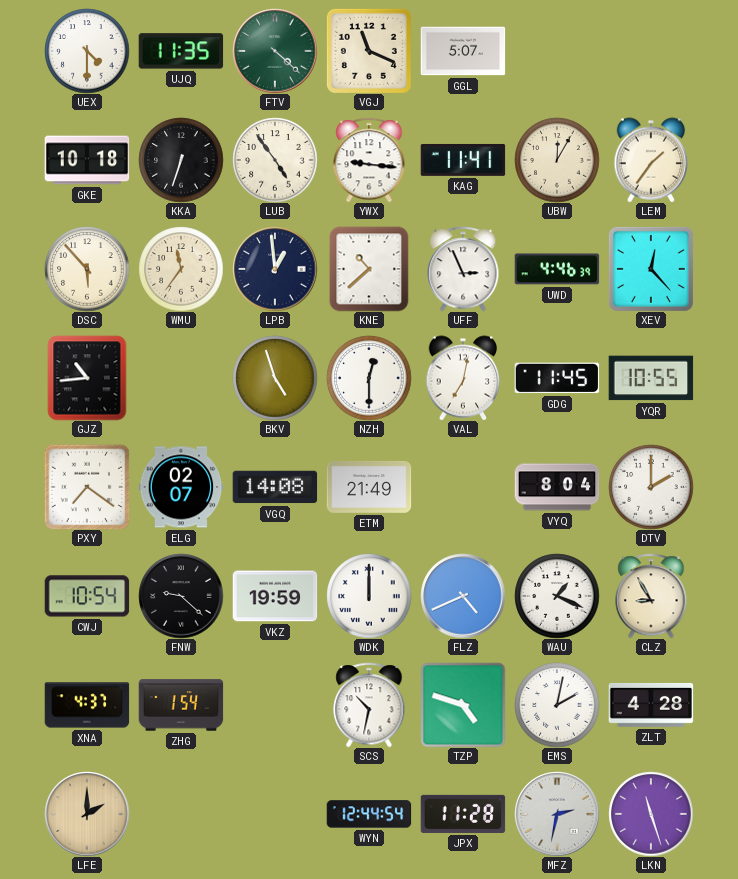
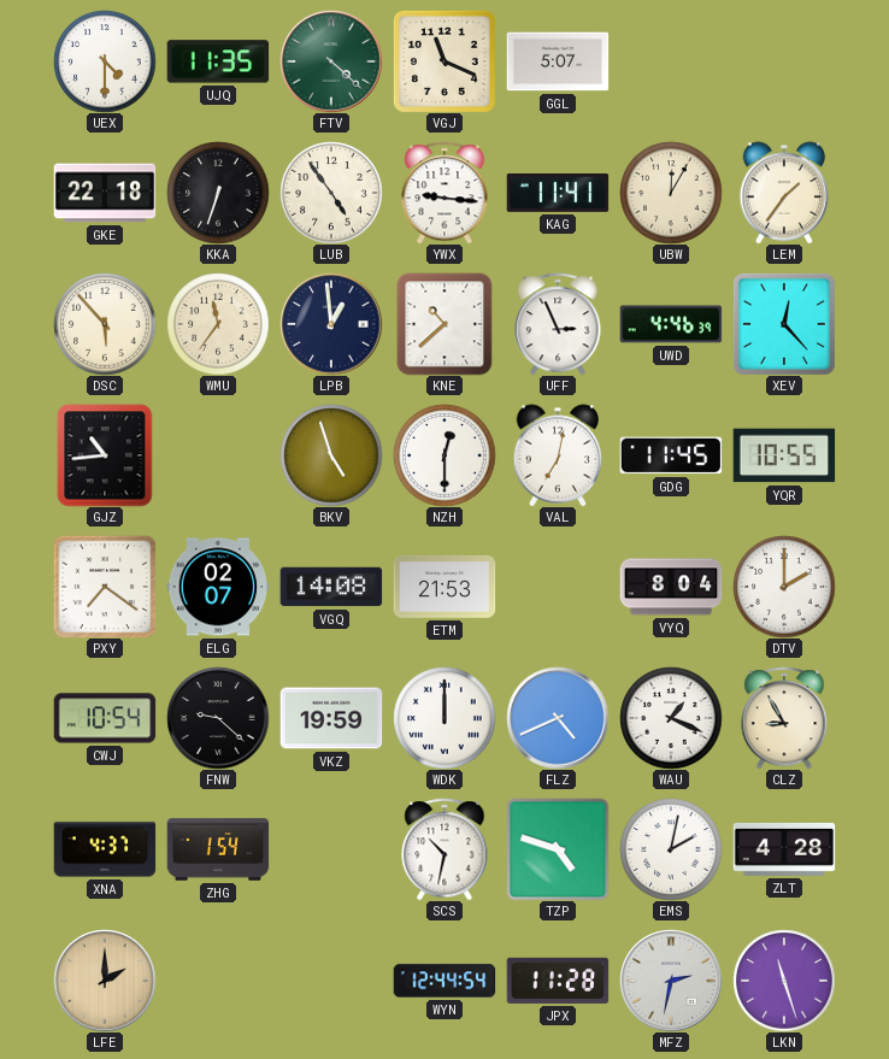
GKE: 10:18 -> 22:18
ETM: 21:49 -> 21:53
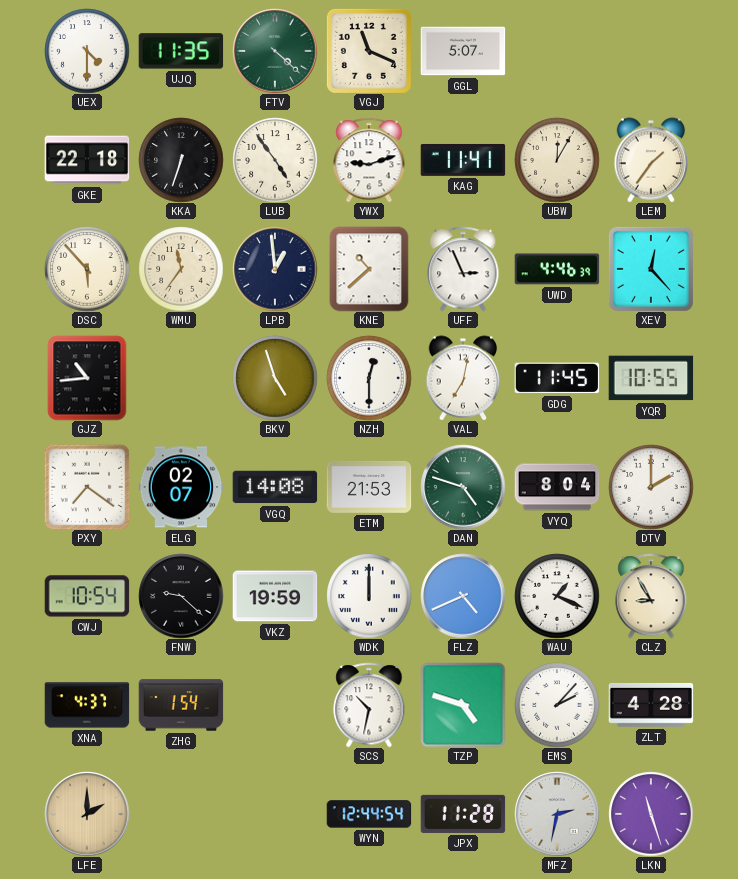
YWX: 9:16 -> 9:12
DAN: none -> 4:48
EMS: 2:02 -> 2:07
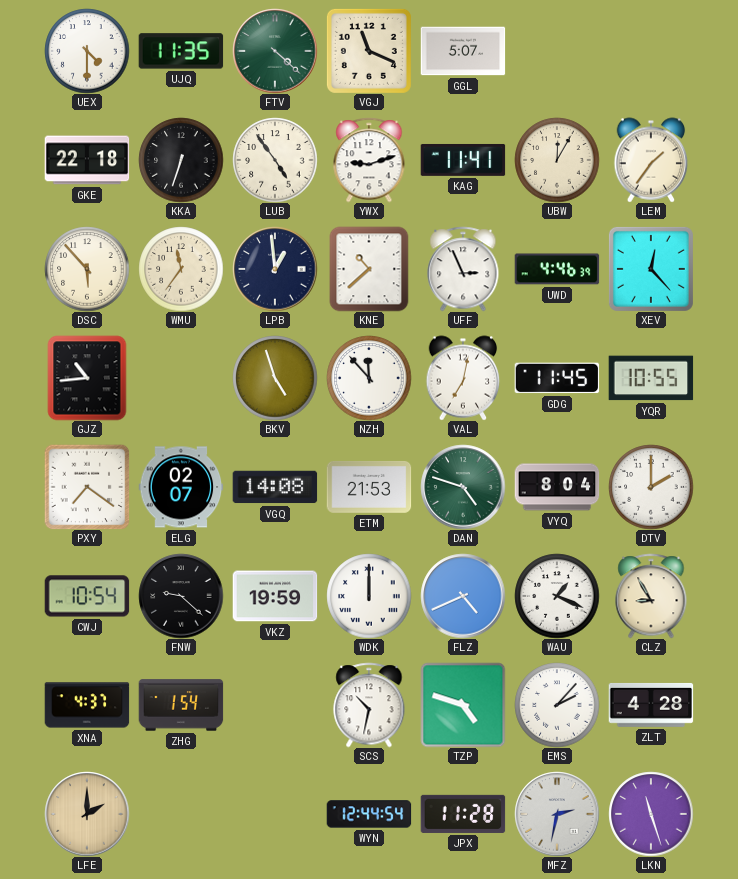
NZH: 12:30 -> 11:53
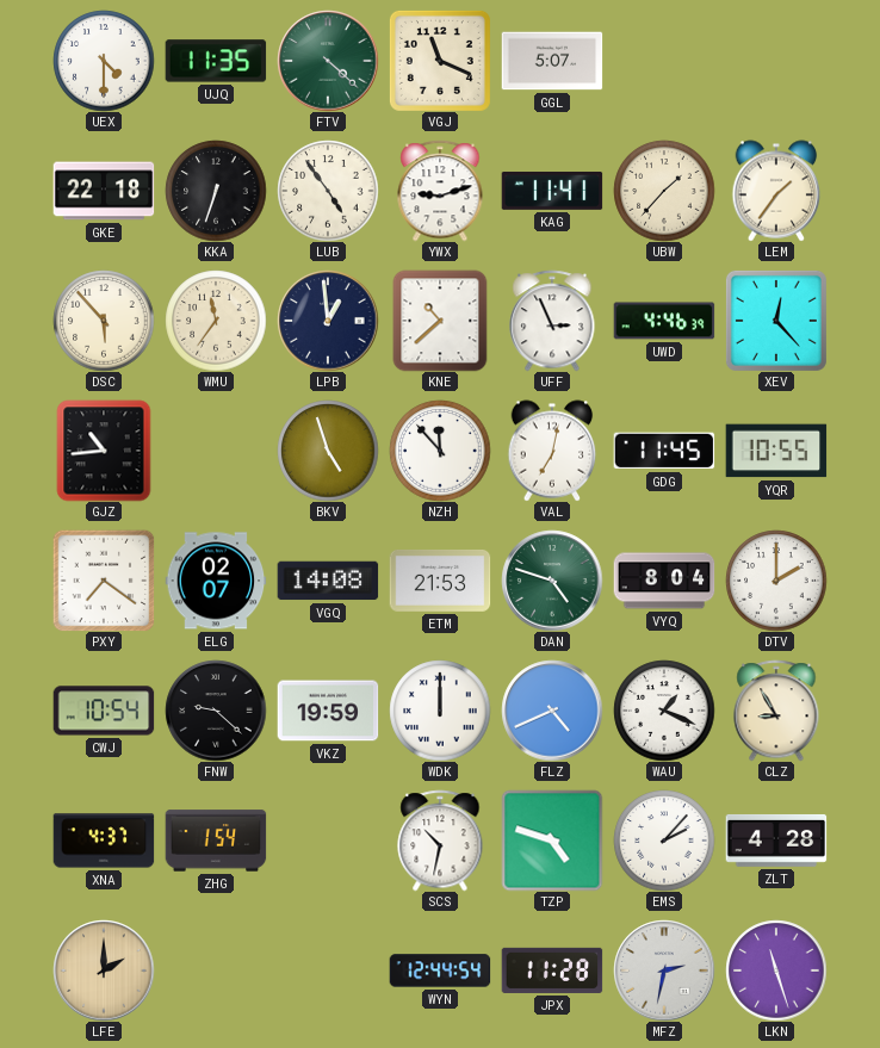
UBW: 12:05 -> 1:37
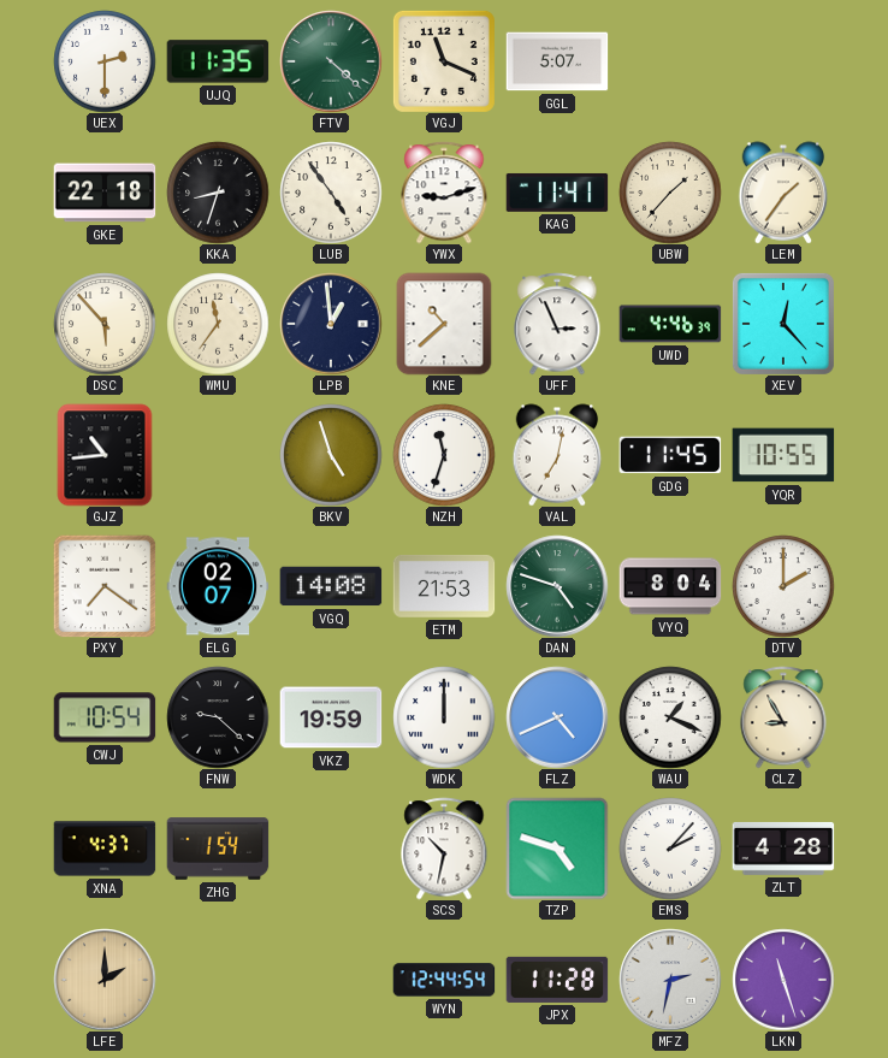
UEX: 4:30 -> 2:30
KKA: 6:33 -> 8:33
NZH: 11:53 -> 11:33
